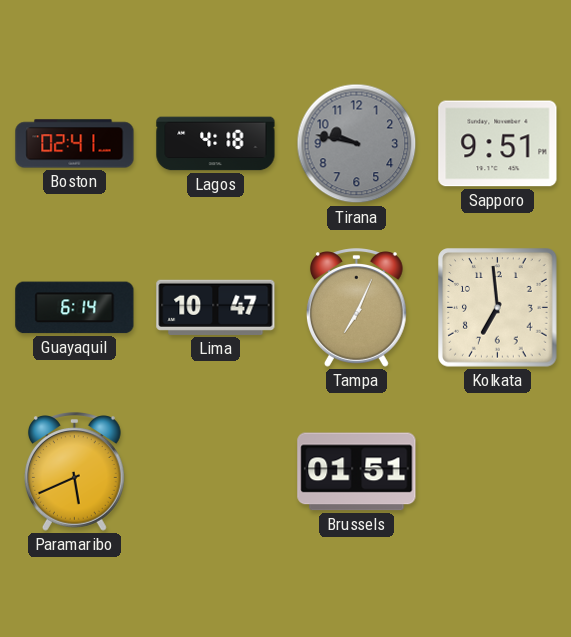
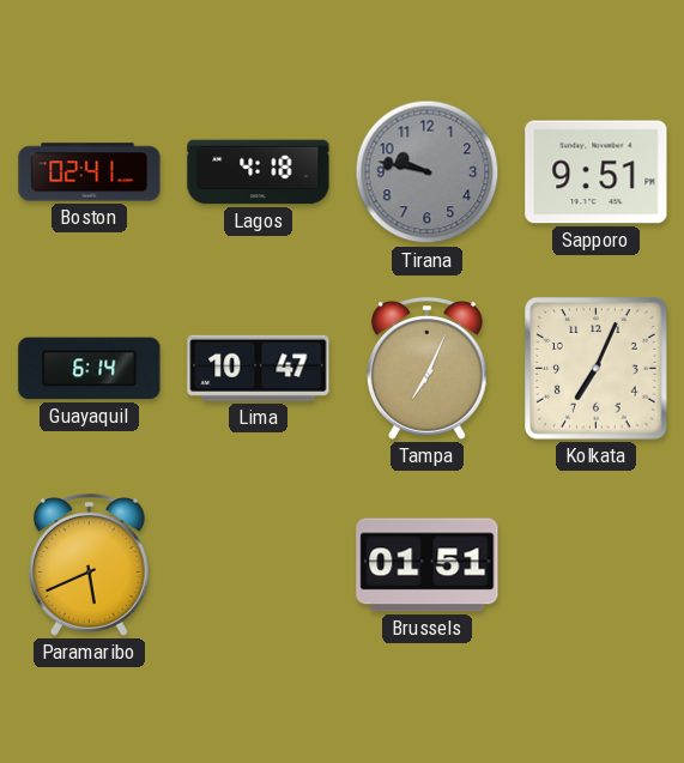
Kolkata: 6:59 -> 7:04
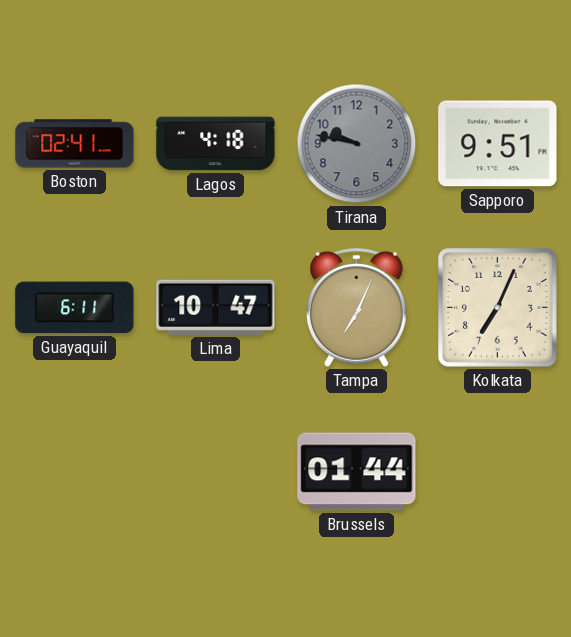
Guayaquil: 6:14 -> 6:11
Paramaribo: 5:41 -> none
Brussels: 01:51 -> 01:44
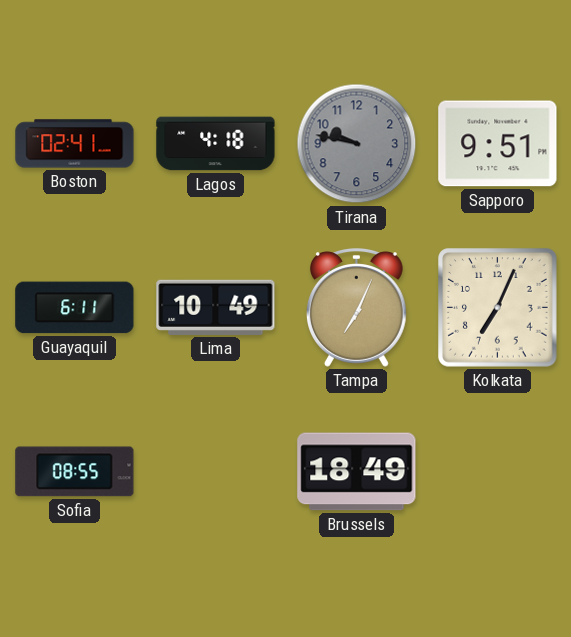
Lima: 10:47 -> 10:49
Sofia: none -> 08:55
Brussels: 01:44 -> 18:49
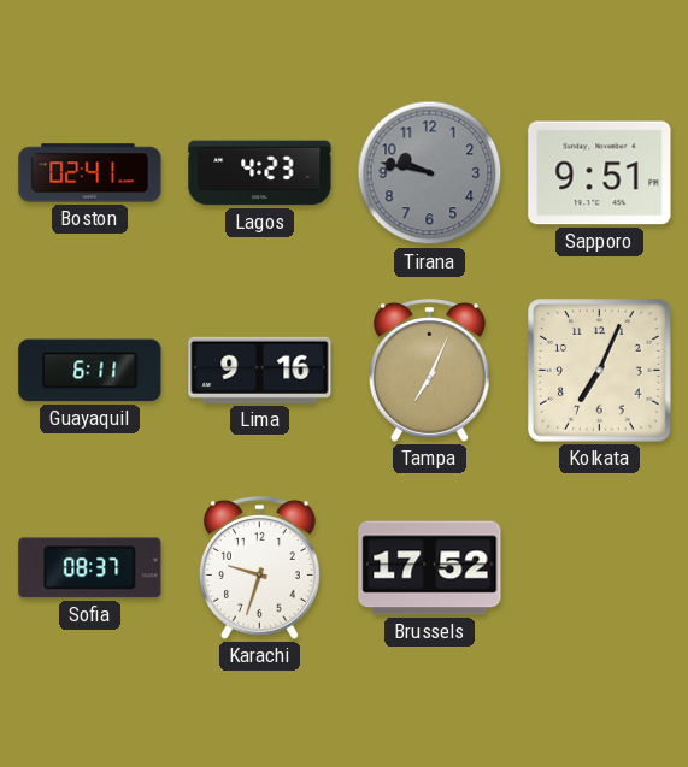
Lagos: 4:18 -> 4:23
Lima: 10:49 -> 9:16
Sofia: 08:55 -> 08:37
Karachi: none -> 9:33
Brussels: 18:49 -> 17:52
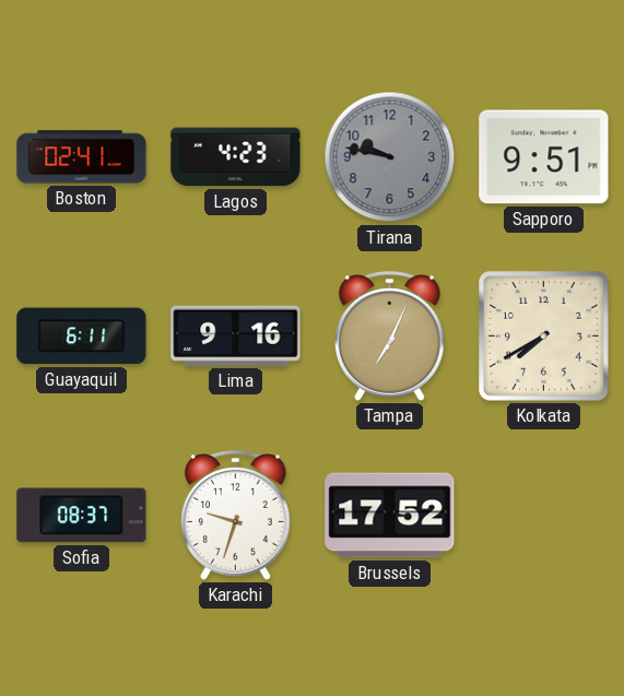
Kolkata: 7:04 -> 7:40
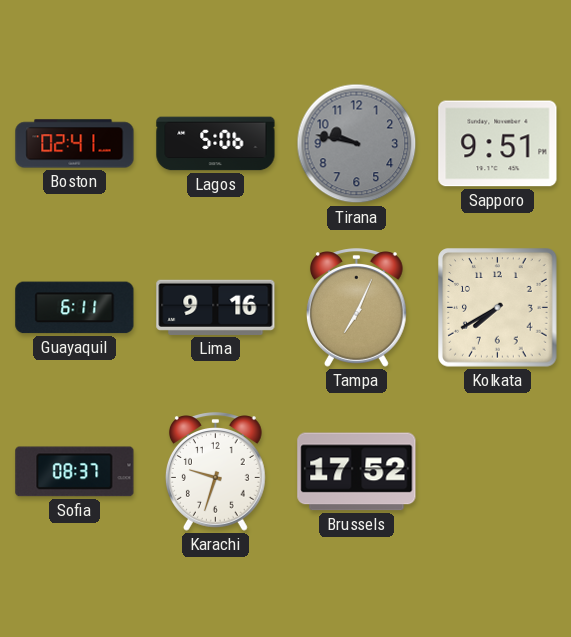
Lagos: 4:23 -> 5:06
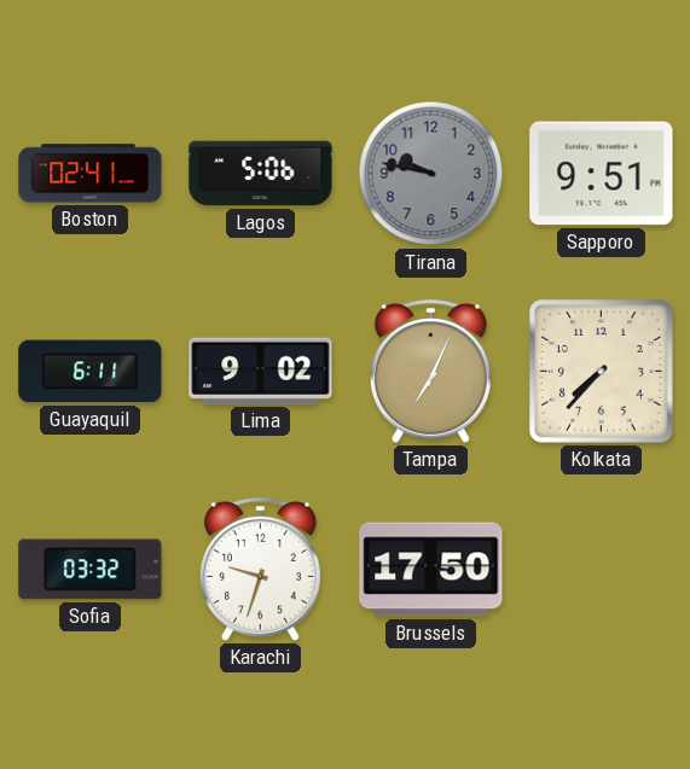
Lima: 9:16 -> 9:02
Kolkata: 7:40 -> 7:37
Sofia: 08:37 -> 03:32
Brussels: 17:52 -> 17:50
